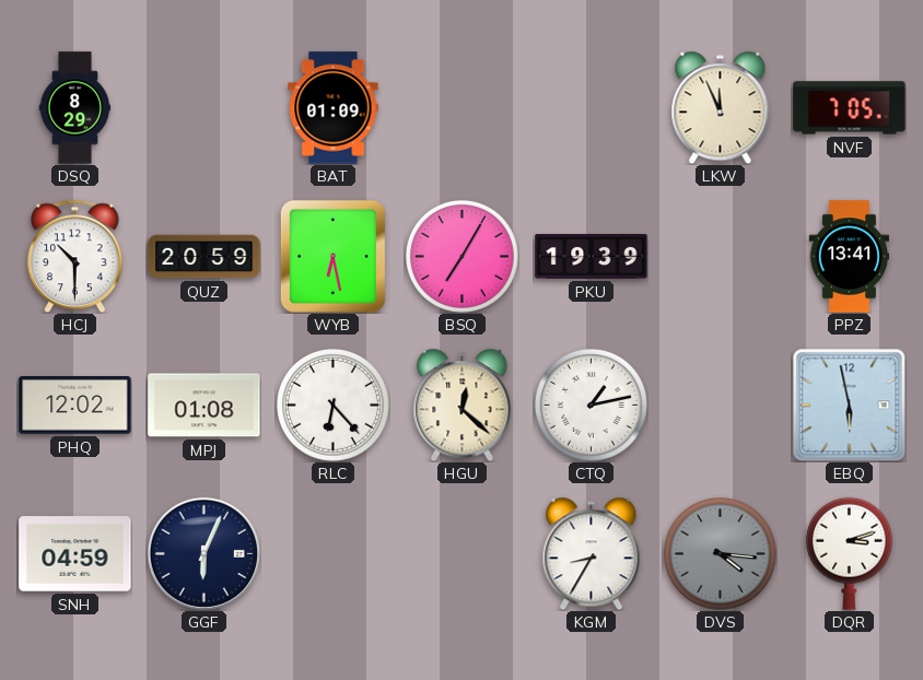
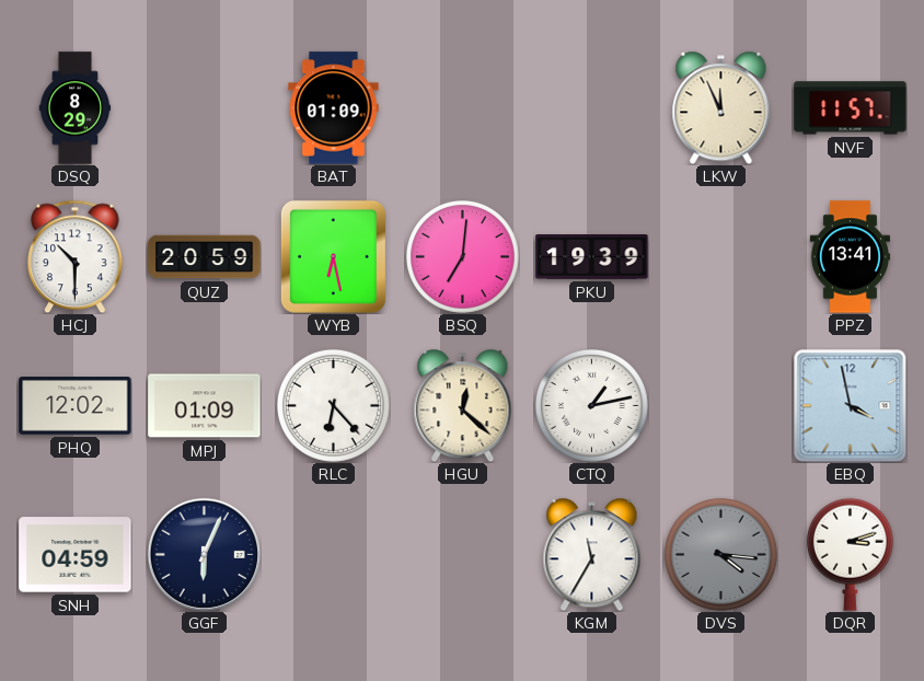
NVF: 7:05 -> 11:57
BSQ: 7:05 -> 7:01
MPJ: 01:08 -> 01:09
EBQ: 5:58 -> 3:58
KGM: 8:35 -> 11:35
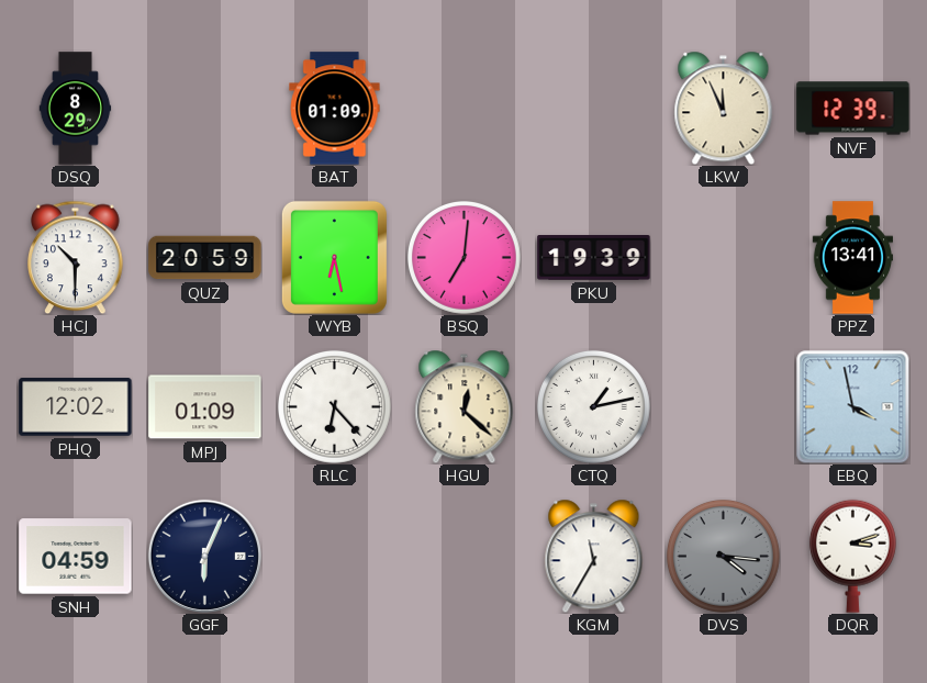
NVF: 11:57 -> 12:39
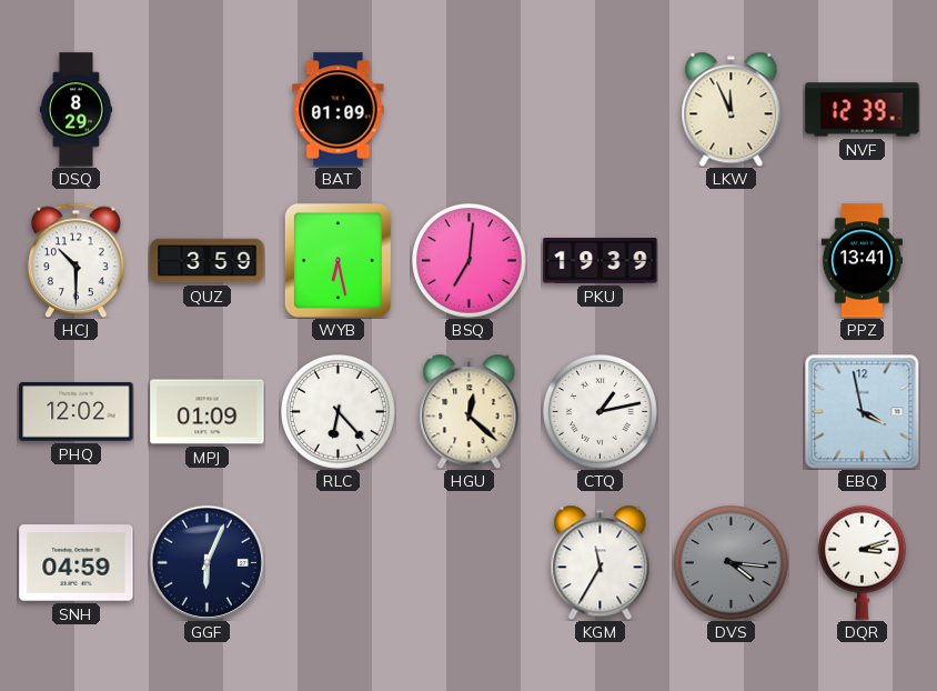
QUZ: 20:59 -> 3:59
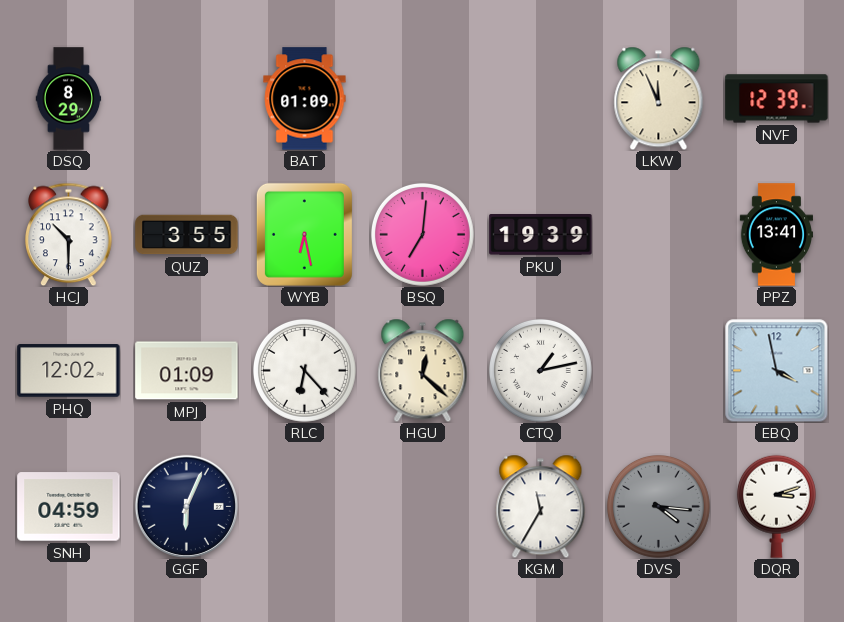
QUZ: 3:59 -> 3:55
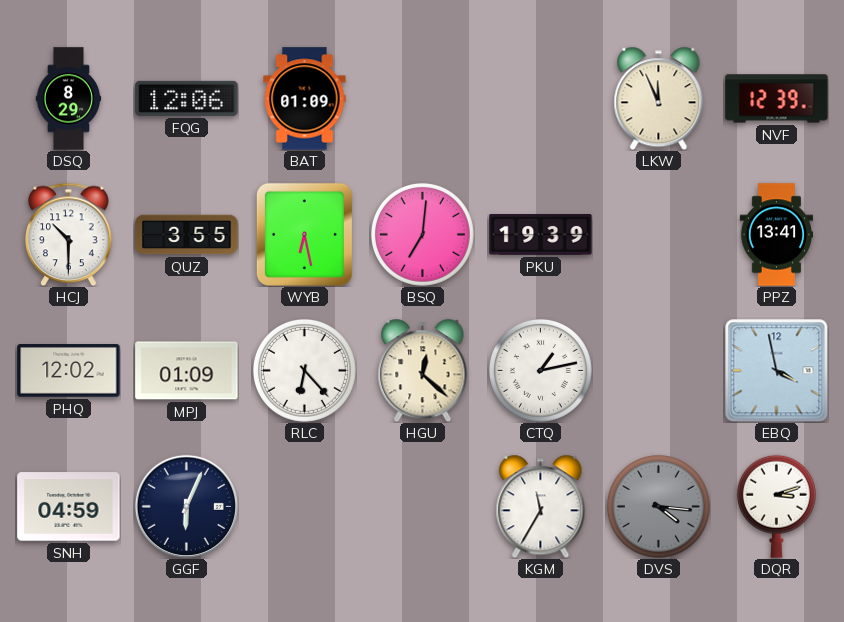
FQG: none -> 12:06
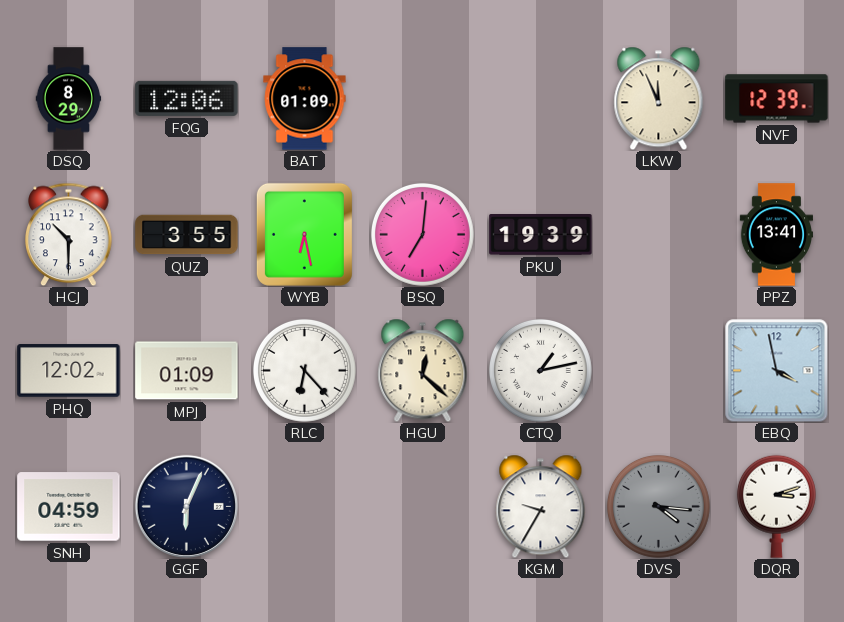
KGM: 11:35 -> 9:35
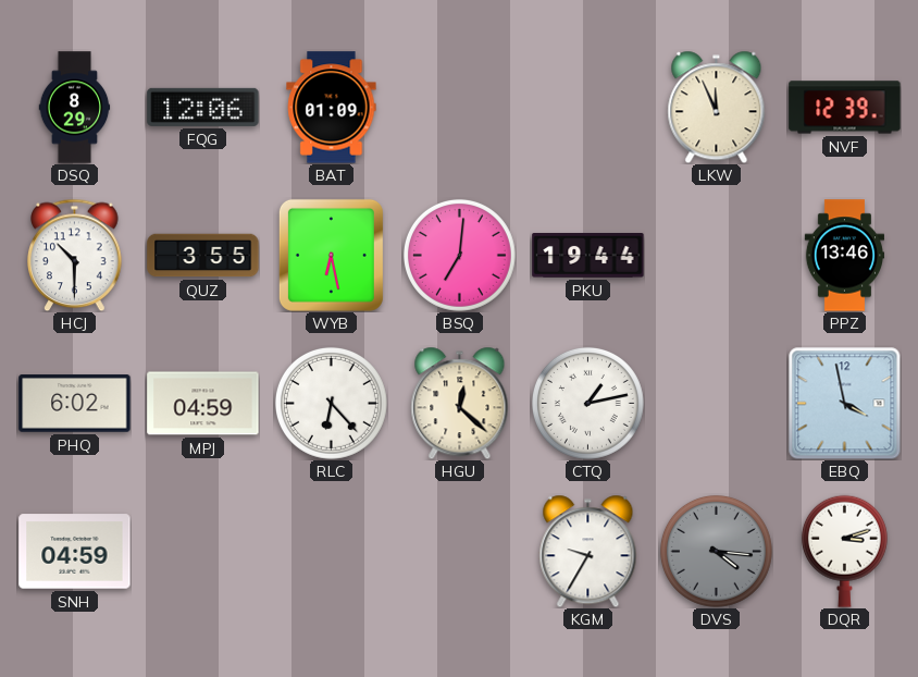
PKU: 19:39 -> 19:44
PPZ: 13:41 -> 13:46
PHQ: 12:02 -> 6:02
MPJ: 01:09 -> 04:59
GGF: 6:04 -> none
